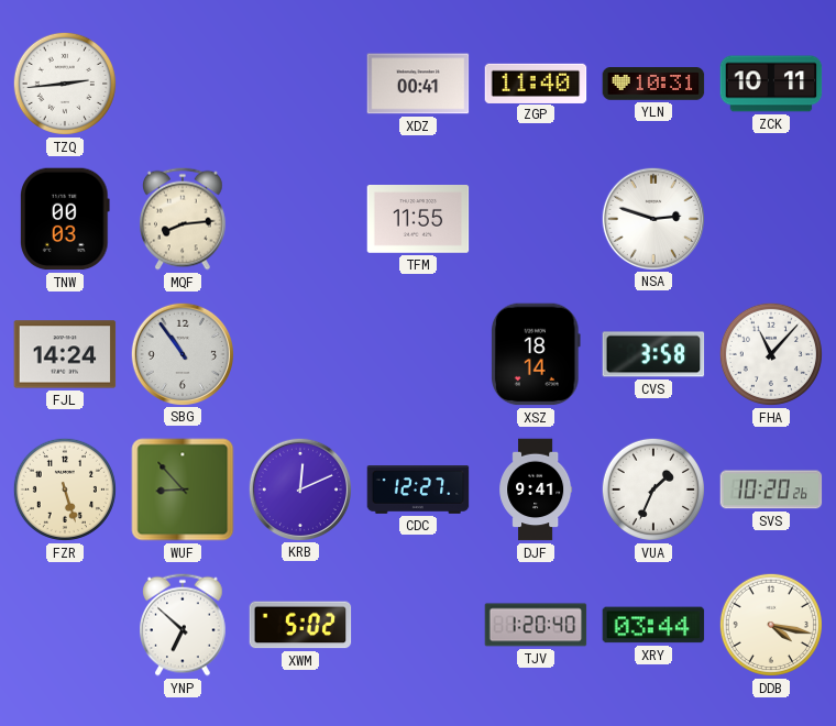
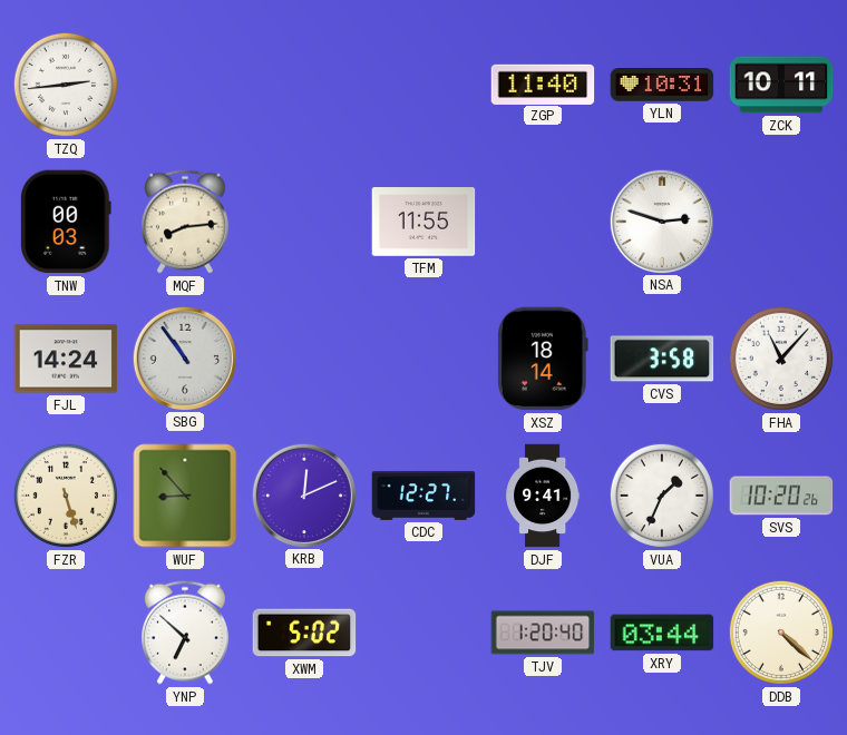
XDZ: 00:41 -> none
DDB: 4:17 -> 4:22
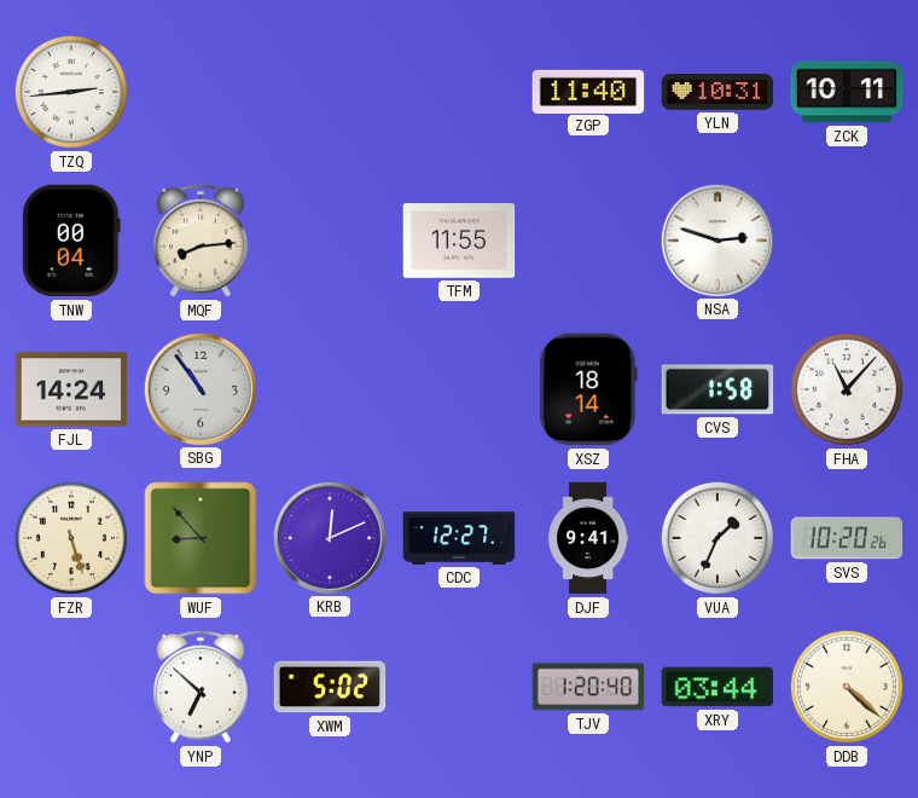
TNW: 00:03 -> 00:04
CVS: 3:58 -> 1:58
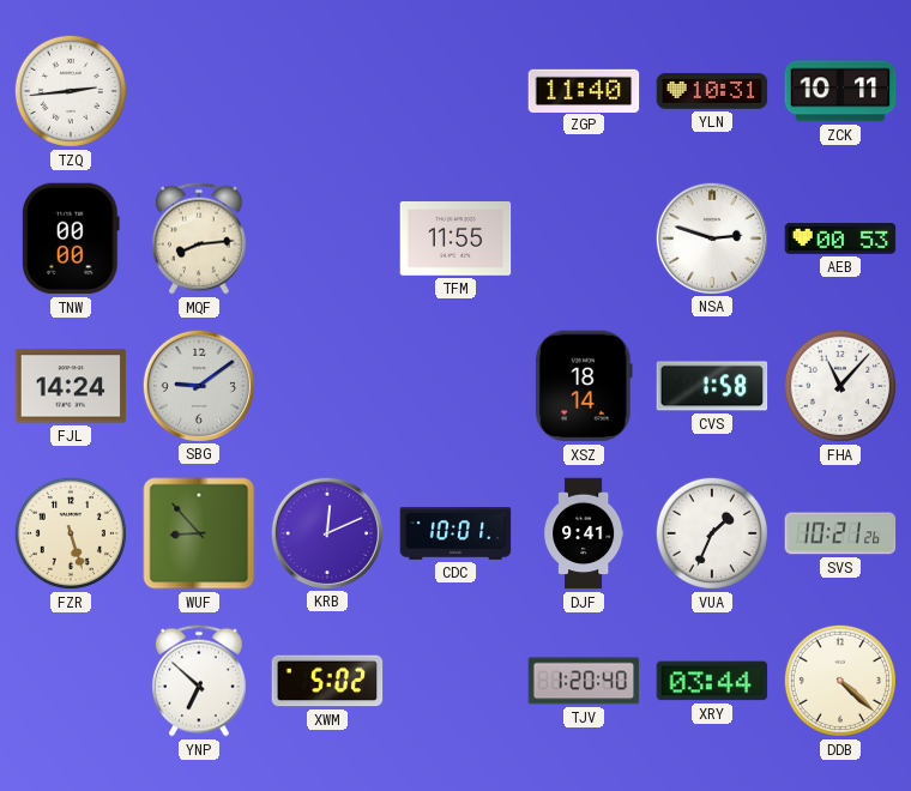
TNW: 00:04 -> 00:00
AEB: none -> 00:53
SBG: 10:54 -> 9:09
CDC: 12:27 -> 10:01
SVS: 10:20 -> 10:21
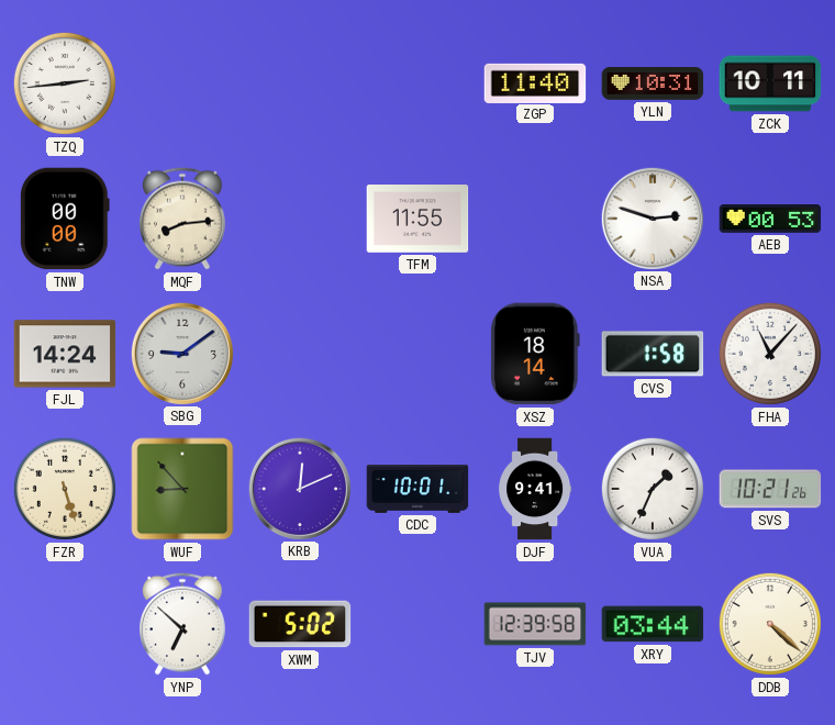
TJV: 1:20 -> 12:39
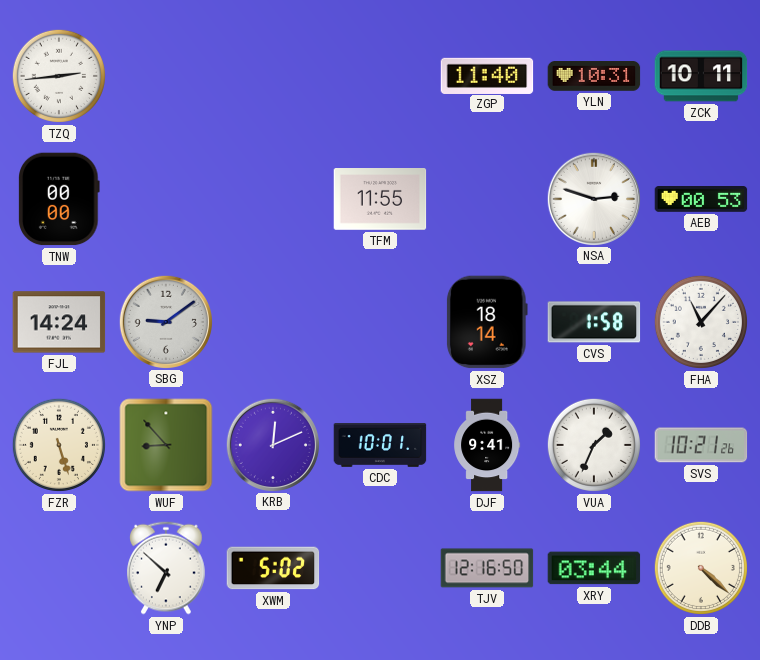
MQF: 8:14 -> none
TJV: 12:39 -> 12:16
